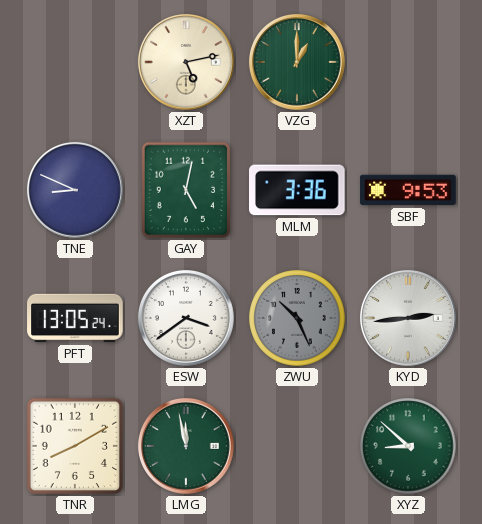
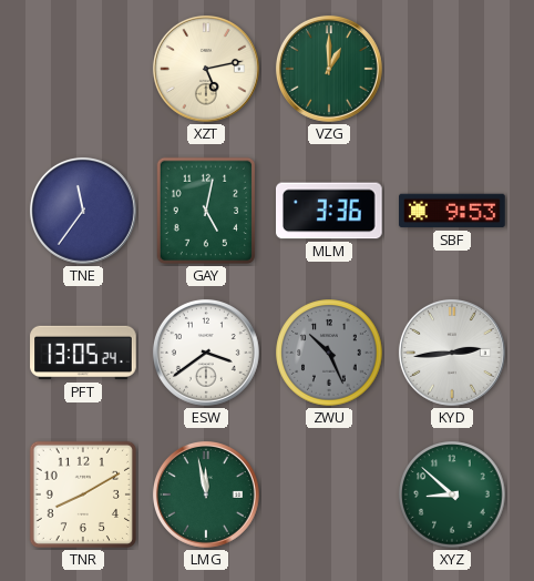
TNE: 8:49 -> 11:36
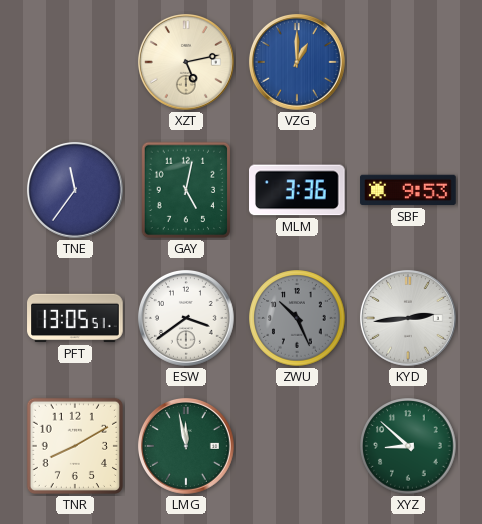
VZG dial: green -> blue
PFT: 13:05:24 -> 13:05:51
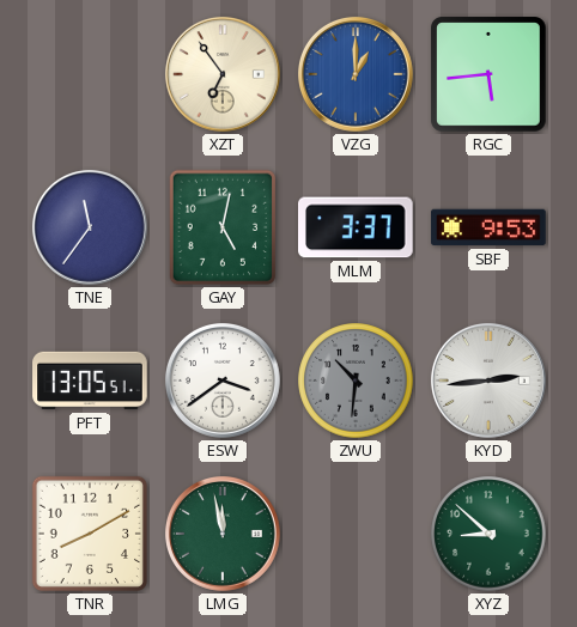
XZT: 5:13 -> 6:54
RGC: none -> 5:44
MLM: 3:36 -> 3:37
ZWU: 10:26 -> 10:31
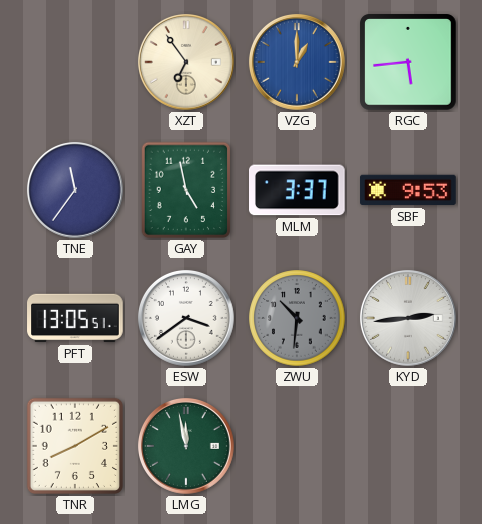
GAY: 5:02 -> 4:58
XYZ: 8:52 -> none
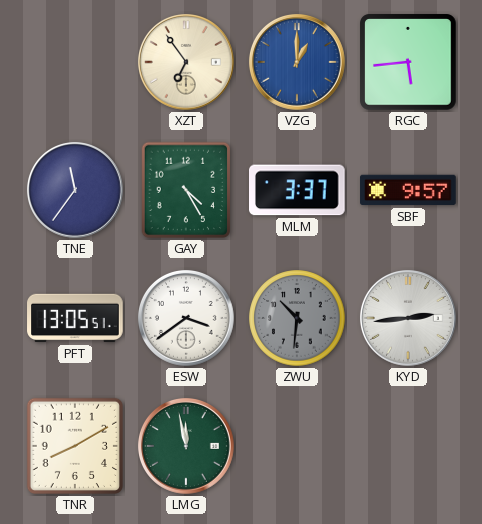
GAY: 4:58 -> 4:25
SBF: 9:53 -> 9:57
